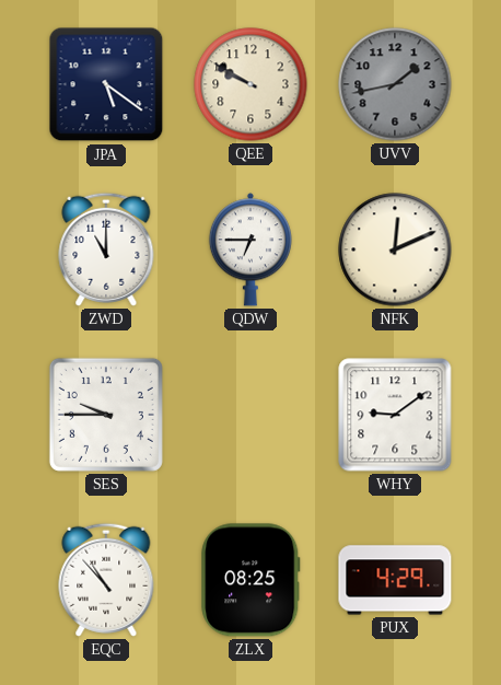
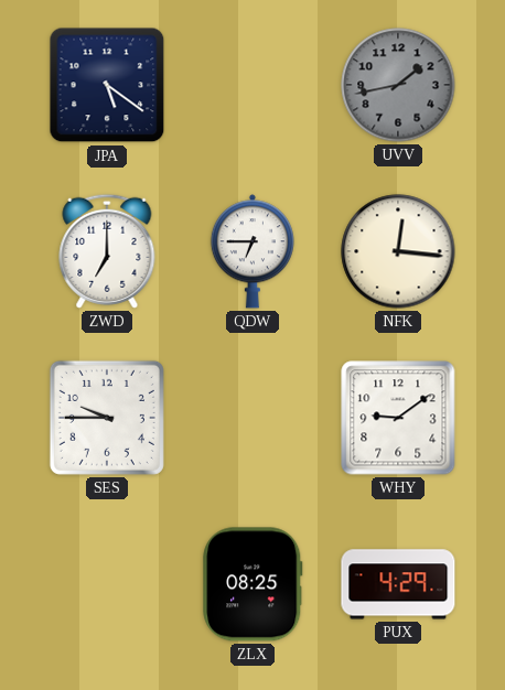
QEE: 9:50 -> none
ZWD: 11:00 -> 7:00
NFK: 12:11 -> 12:16
EQC: 10:53 -> none
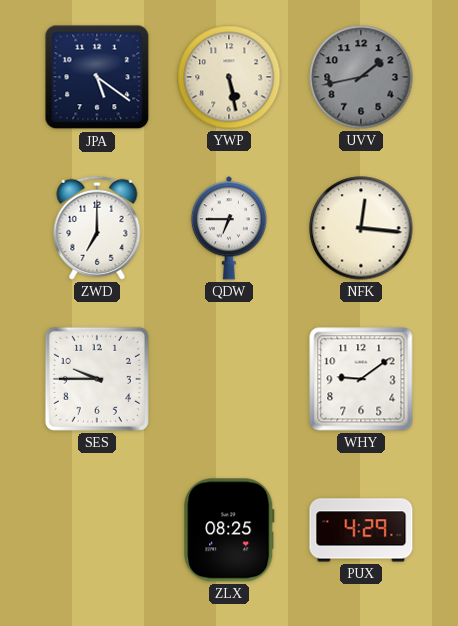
YWP: none -> 5:28
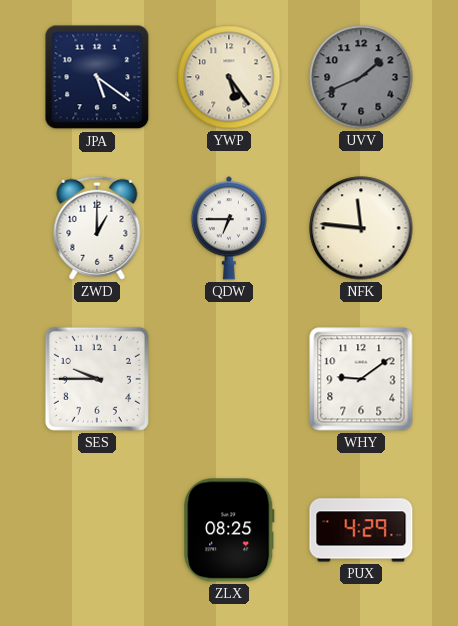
YWP: 5:28 -> 5:24
UVV: 1:43 -> 1:41
ZWD: 7:00 -> 1:00
NFK: 12:16 -> 11:46
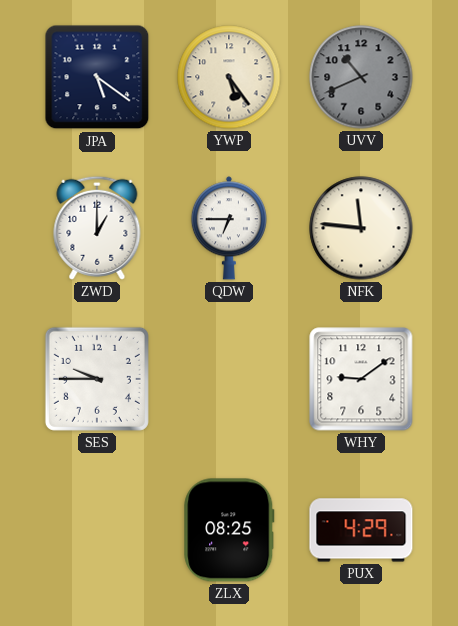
UVV: 1:41 -> 10:41
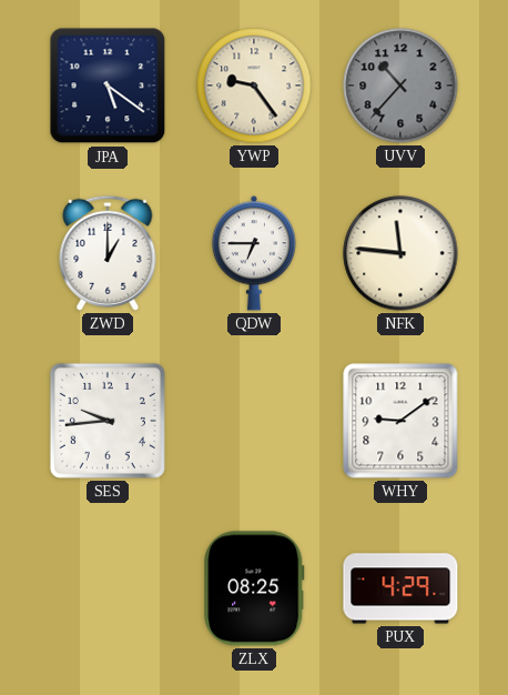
YWP: 5:24 -> 9:24
UVV: 10:41 -> 10:37
SES: 9:45 -> 9:44
